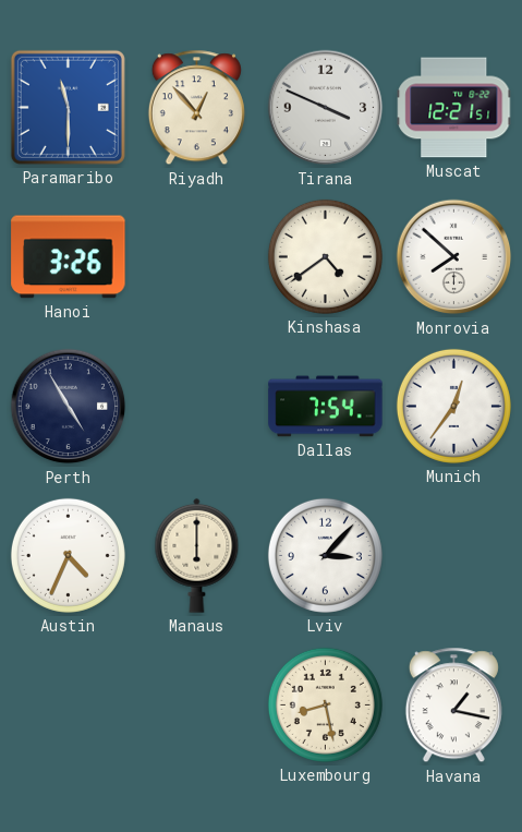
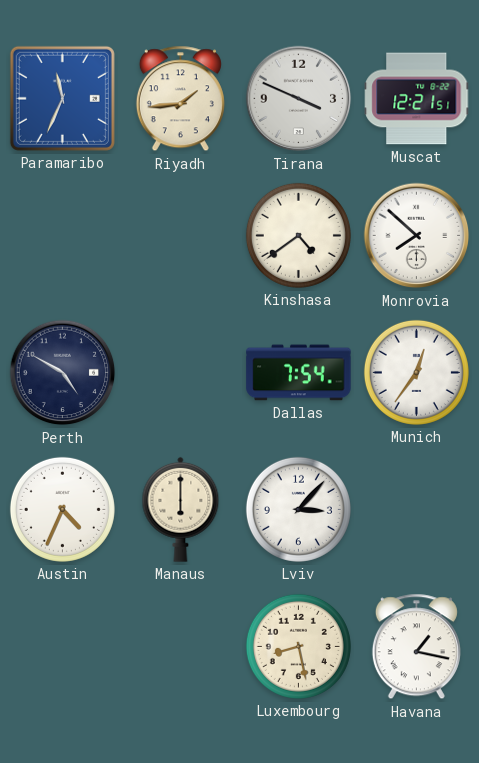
Paramaribo: 11:30 -> 11:34
Riyadh: 12:53 -> 1:44
Hanoi: 3:26 -> none
Perth: 4:55 -> 4:50
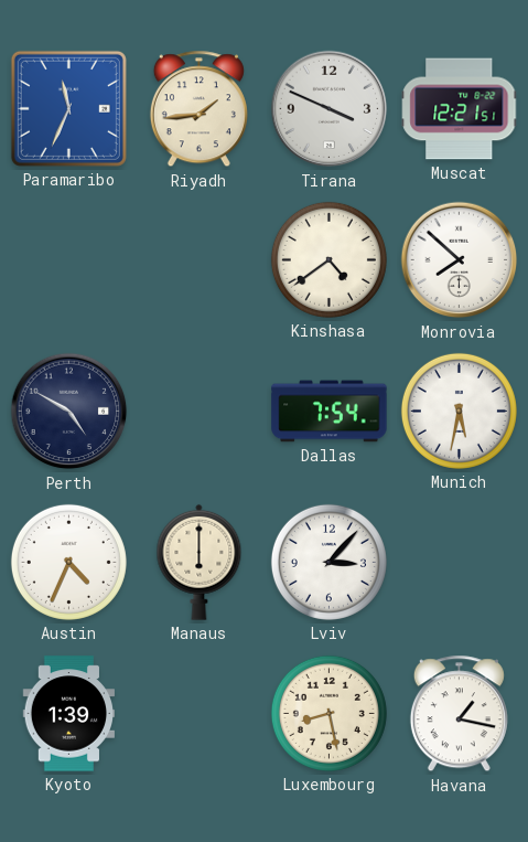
Munich: 12:36 -> 5:32
Kyoto: none -> 1:39
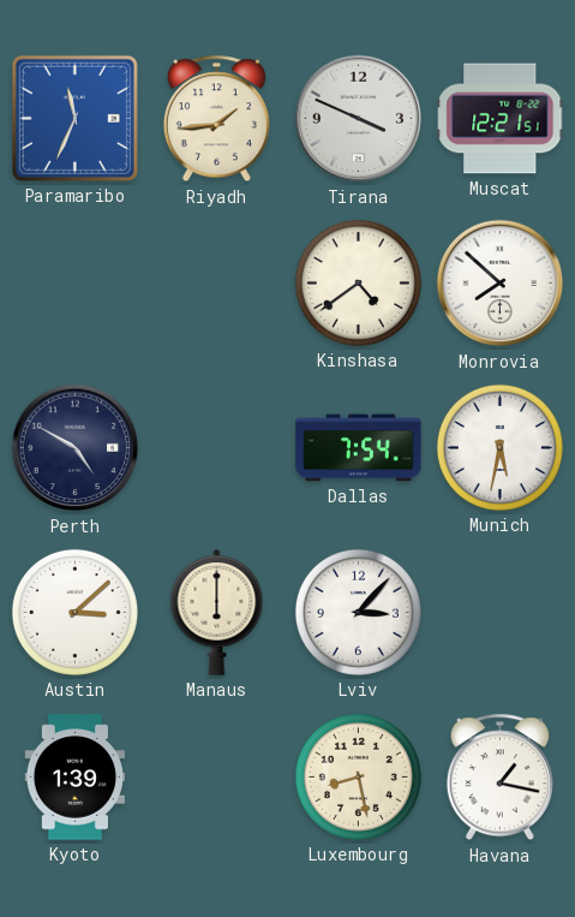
Austin: 4:34 -> 3:08
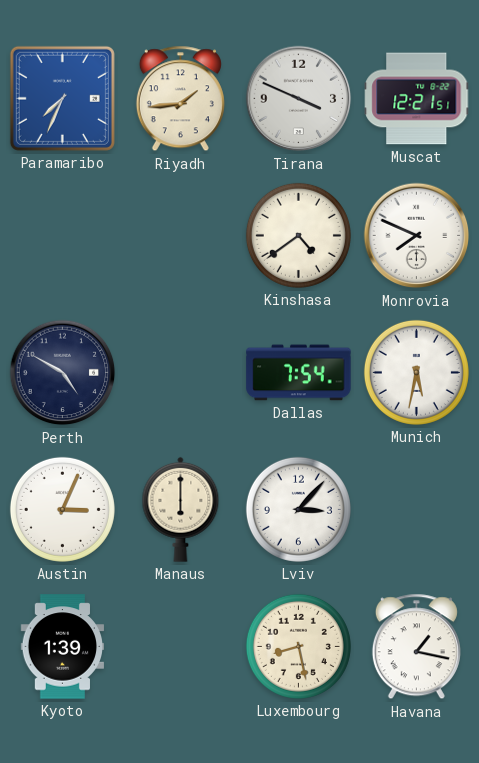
Paramaribo: 11:34 -> 7:34
Monrovia: 7:52 -> 7:49
Austin: 3:08 -> 3:04
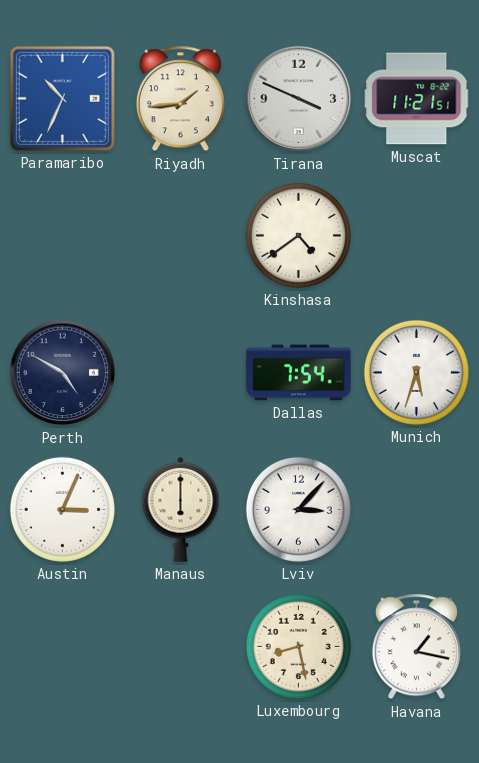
Paramaribo: 7:34 -> 10:34
Muscat: 12:21 -> 11:21
Monrovia: 7:49 -> none
Munich: 5:32 -> 5:33
Kyoto: 1:39 -> none
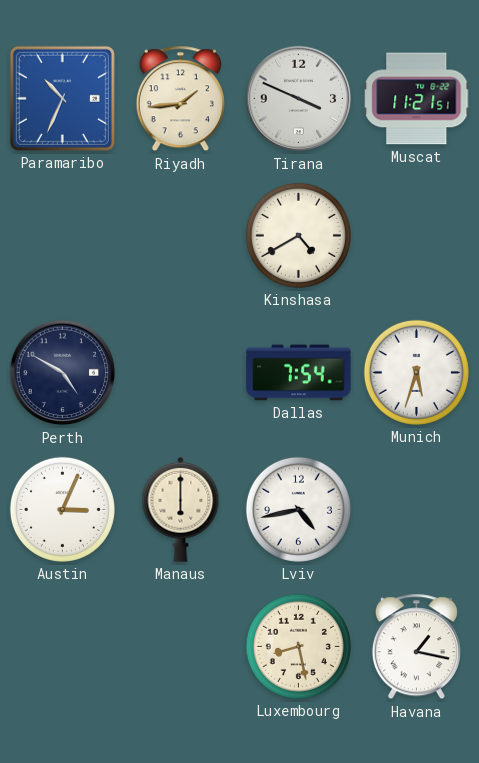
Kinshasa: 4:39 -> 4:40
Lviv: 3:07 -> 4:43
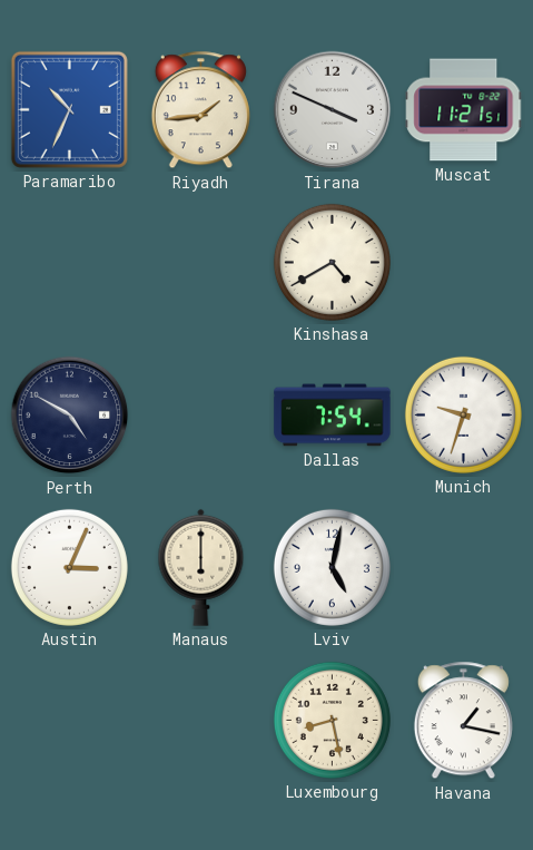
Munich: 5:33 -> 9:33
Lviv: 4:43 -> 5:02
